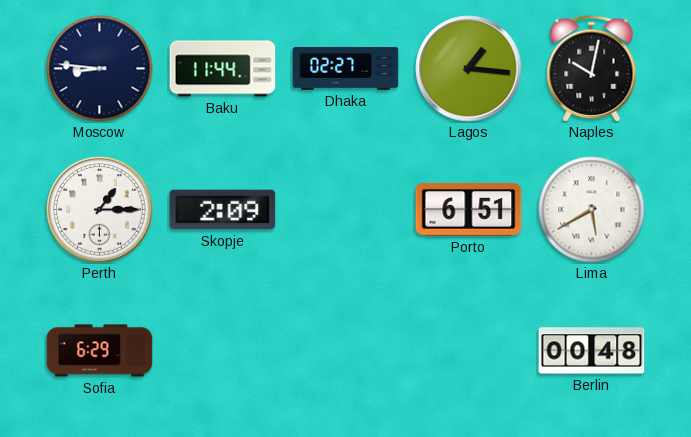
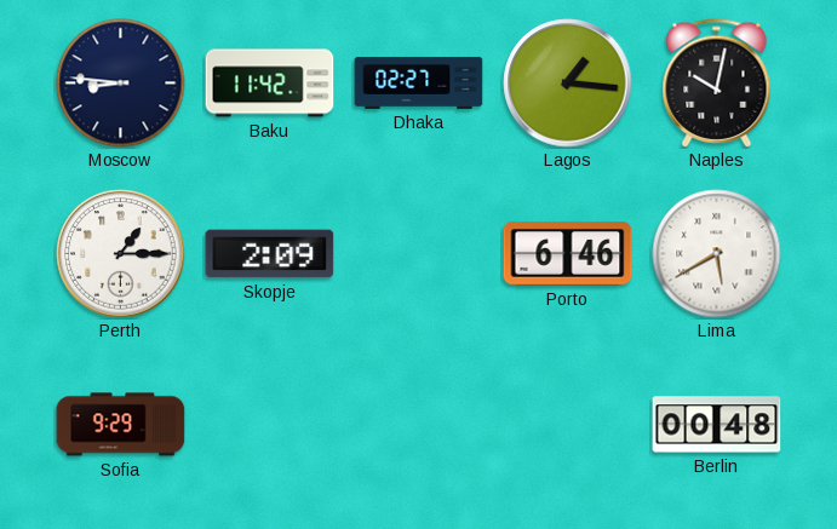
Baku: 11:44 -> 11:42
Porto: 6:51 -> 6:46
Sofia: 6:29 -> 9:29
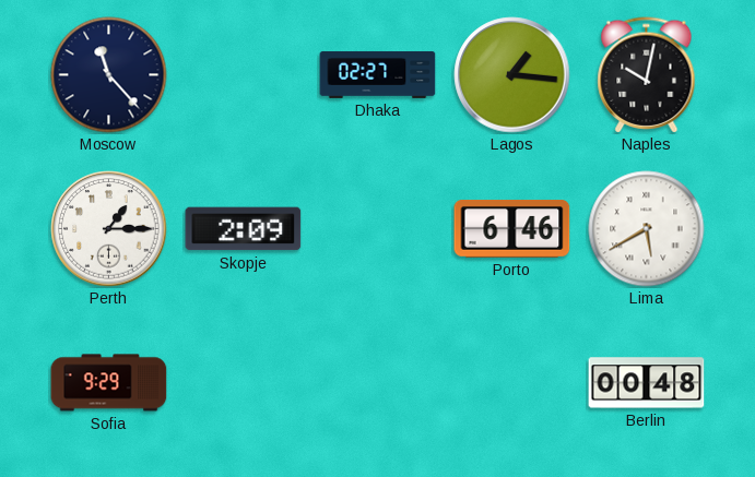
Moscow: 8:46 -> 11:23
Baku: 11:42 -> none
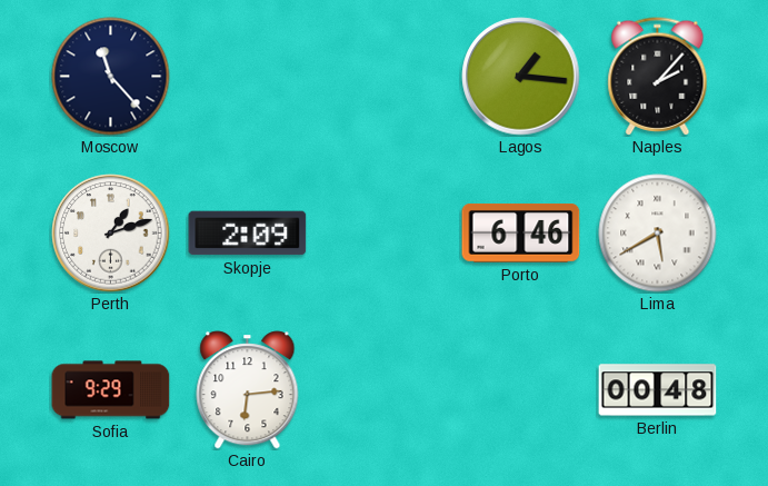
Dhaka: 02:27 -> none
Naples: 10:02 -> 2:07
Perth: 1:15 -> 1:12
Cairo: none -> 6:14
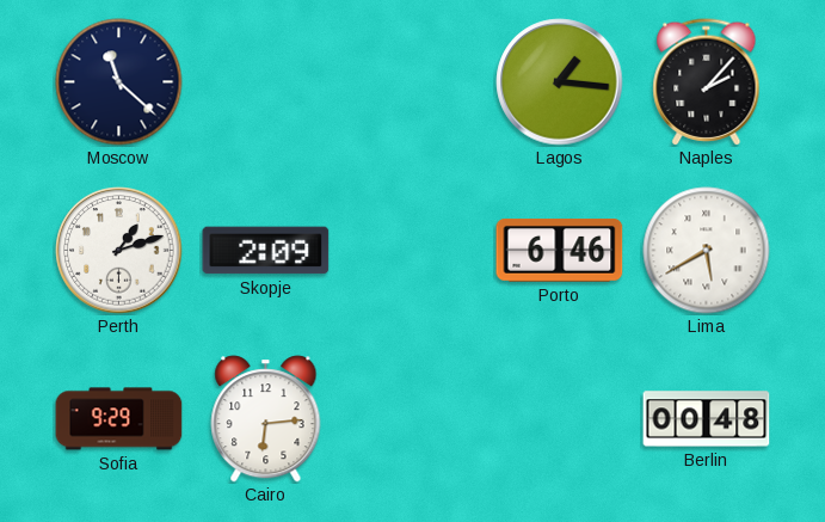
Moscow: 11:23 -> 11:22
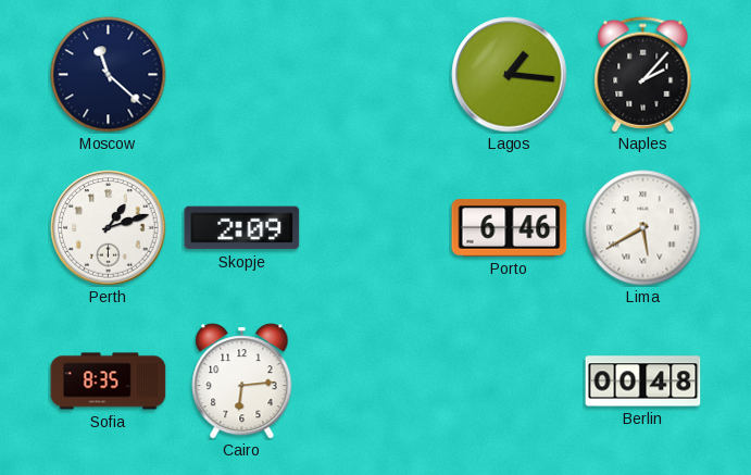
Sofia: 9:29 -> 8:35
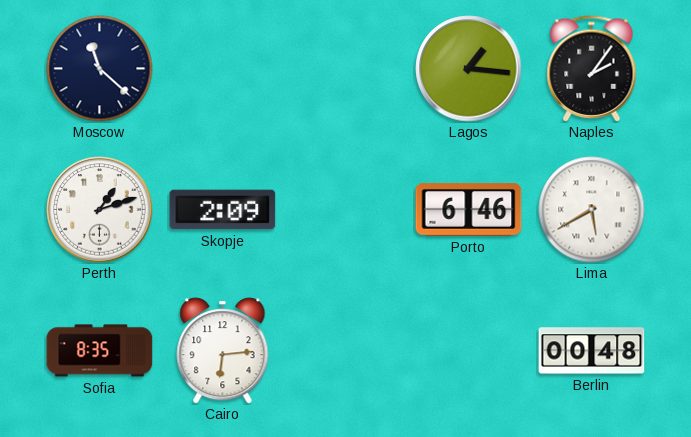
Naples: 2:07 -> 2:06
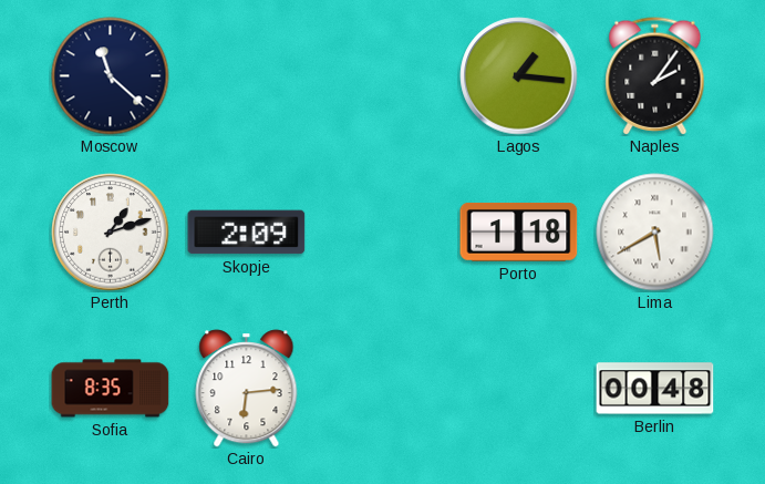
Porto: 6:46 -> 1:18
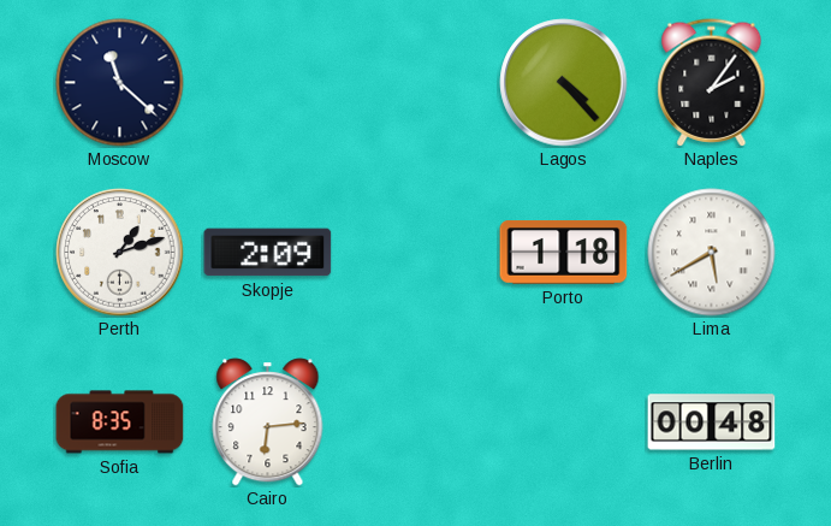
Lagos: 1:16 -> 4:23
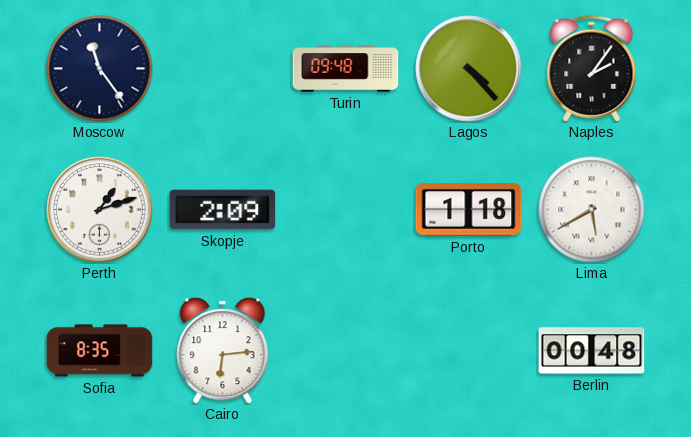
Moscow: 11:22 -> 11:24
Turin: none -> 09:48
